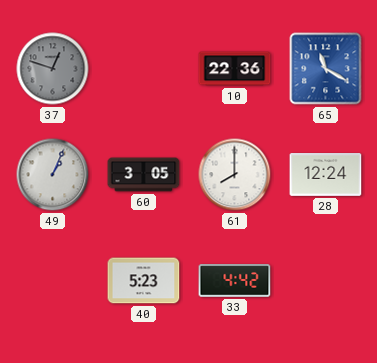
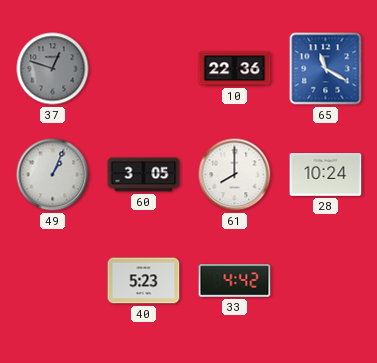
28: 12:24 -> 10:24
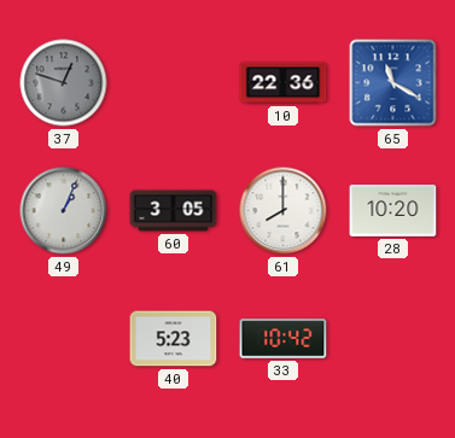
28: 10:24 -> 10:20
33: 4:42 -> 10:42
